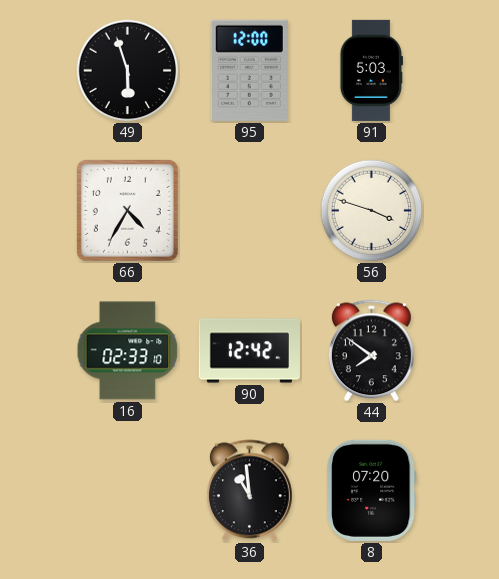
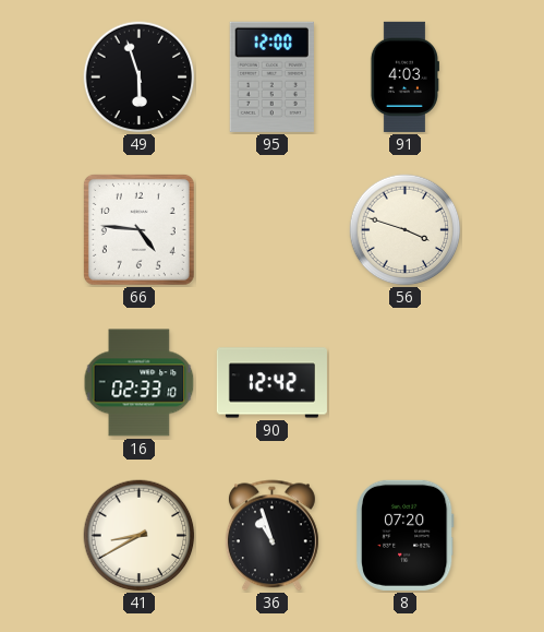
91: 5:03 -> 4:03
66: 4:35 -> 4:46
44: 7:51 -> none
41: none -> 8:40
36: 10:59 -> 10:57
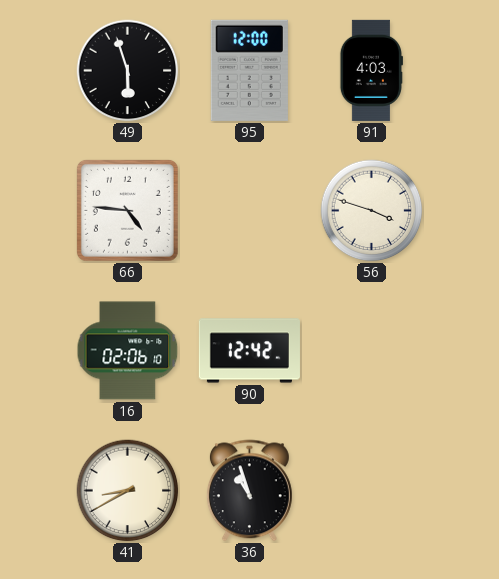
16: 02:33 -> 02:06
8: 07:20 -> none
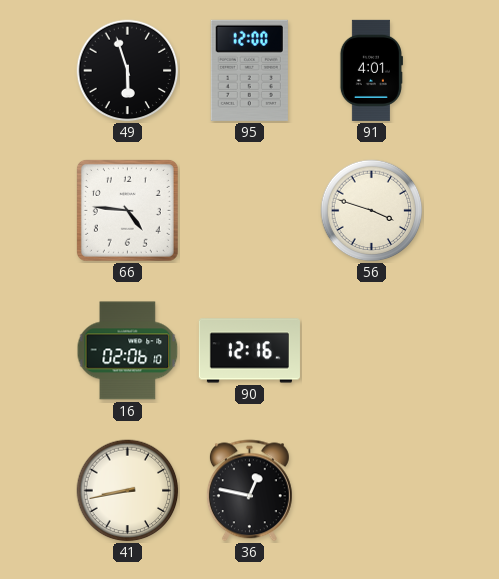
91: 4:03 -> 4:01
90: 12:42 -> 12:16
41: 8:40 -> 8:43
36: 10:57 -> 12:47
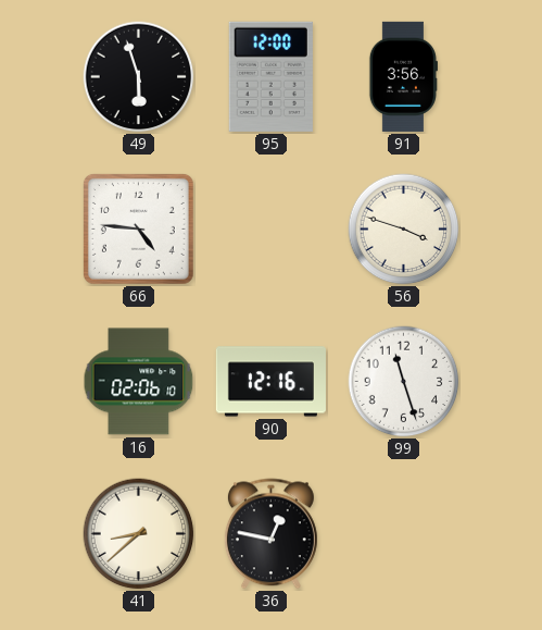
91: 4:01 -> 3:56
99: none -> 11:27
41: 8:43 -> 8:38
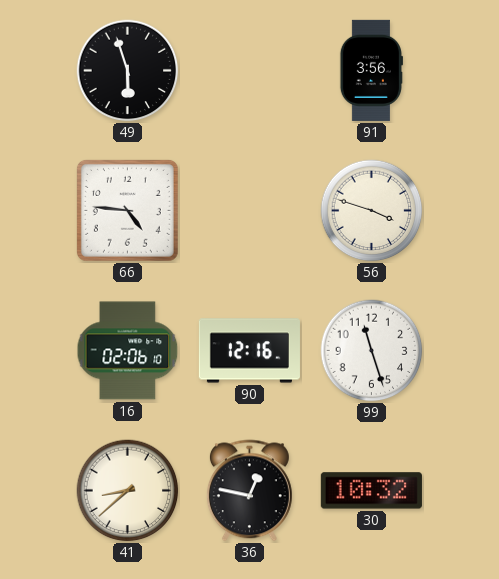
95: 12:00 -> none
30: none -> 10:32
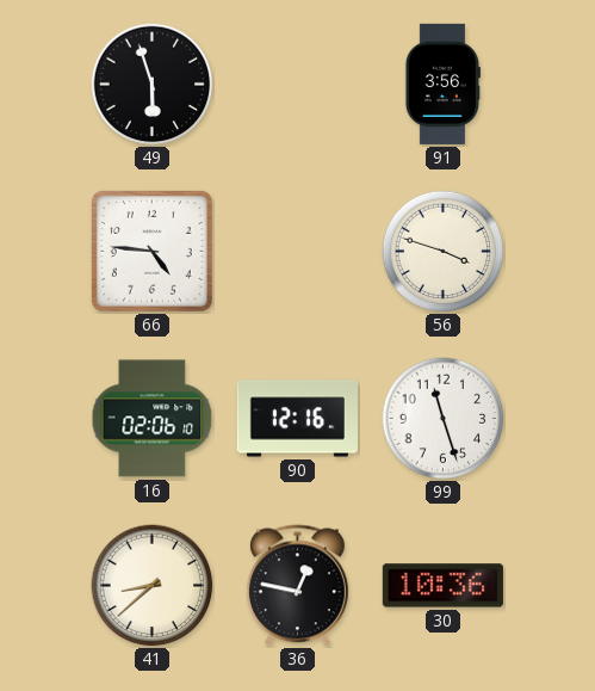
30: 10:32 -> 10:36
